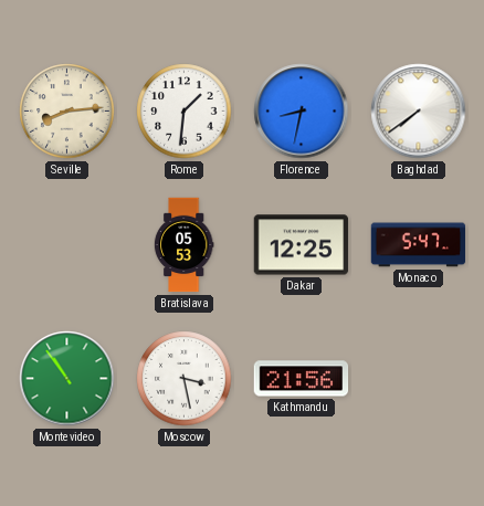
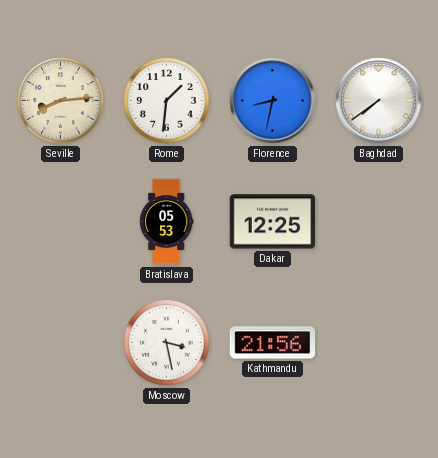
Monaco: 5:47 -> none
Montevideo: 10:54 -> none
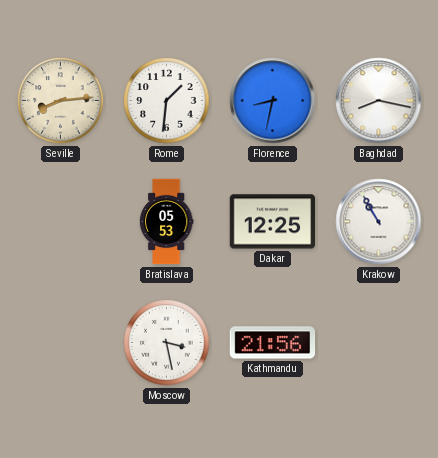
Baghdad: 7:39 -> 8:17
Krakow: none -> 10:55
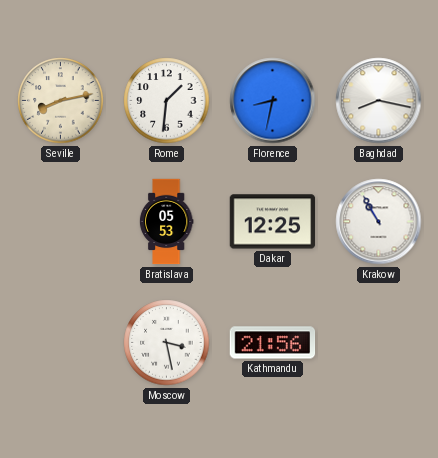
Seville: 8:14 -> 8:13
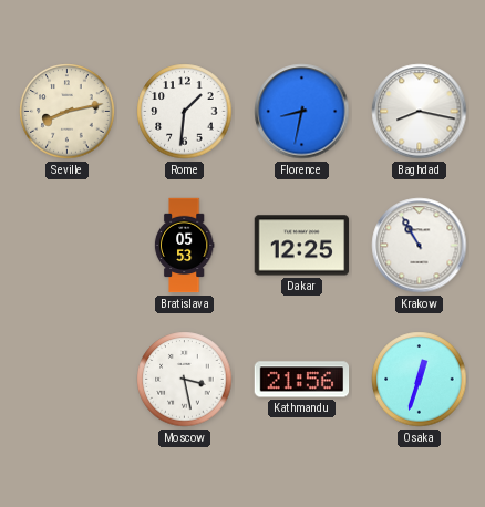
Osaka: none -> 12:33
